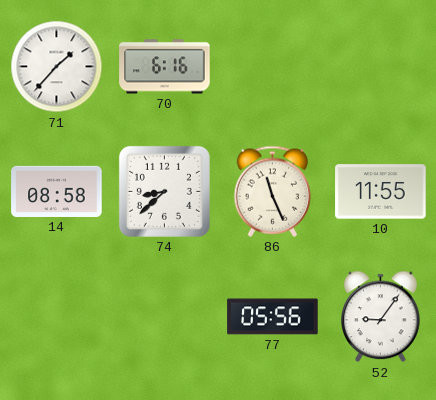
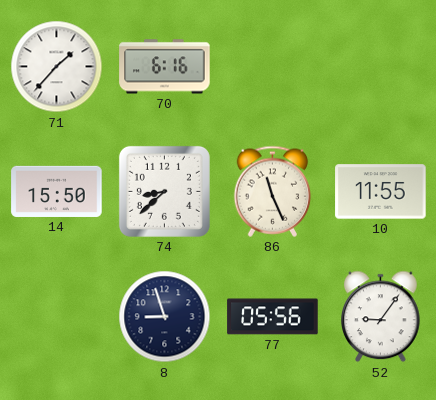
14: 08:58 -> 15:50
8: none -> 8:57
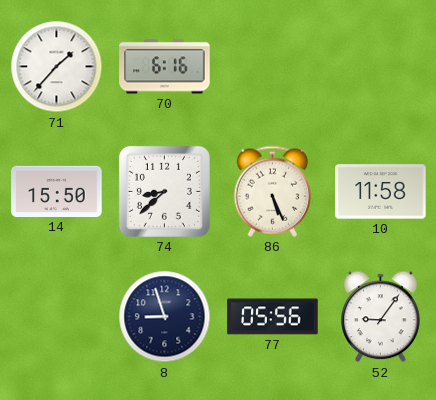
86: 11:26 -> 5:26
10: 11:55 -> 11:58
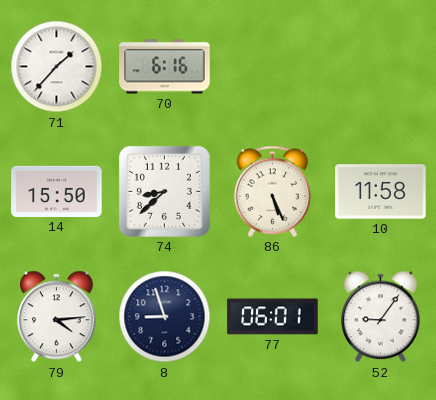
79: none -> 4:14
77: 05:56 -> 06:01
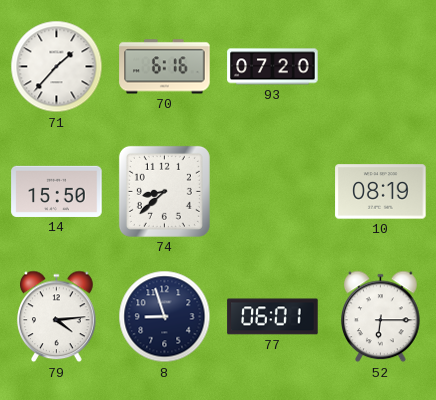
93: none -> 07:20
86: 5:26 -> none
10: 11:58 -> 08:19
52: 9:06 -> 6:15
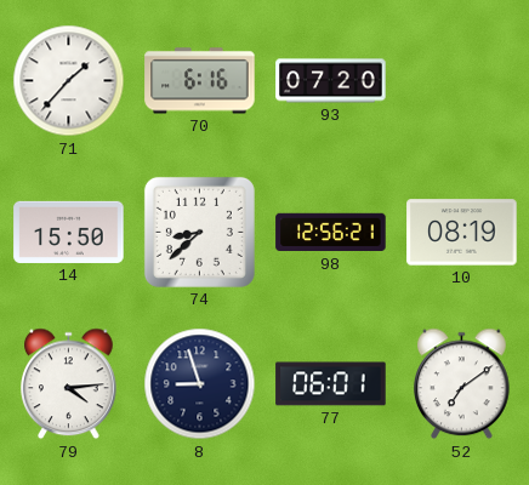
98: none -> 12:56
52: 6:15 -> 7:09
